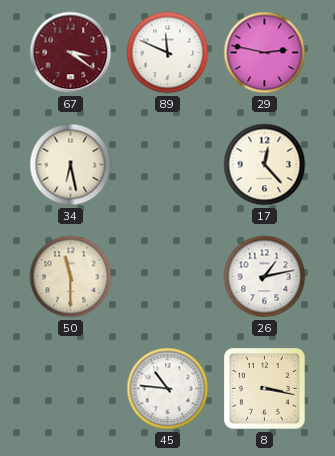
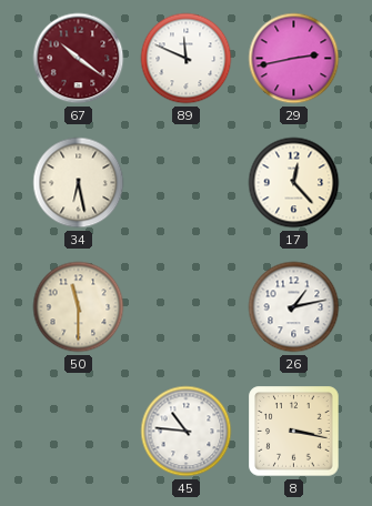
67: 3:21 -> 10:21
29: 2:47 -> 2:43
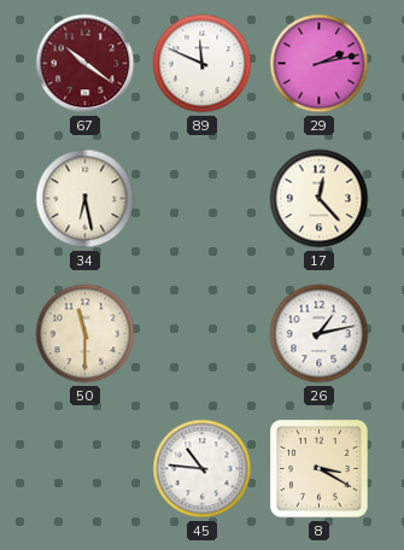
29: 2:43 -> 2:13
8: 3:17 -> 3:20
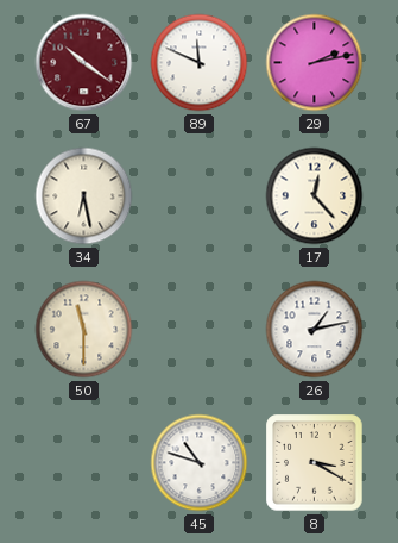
45: 10:46 -> 10:48
